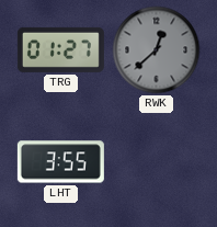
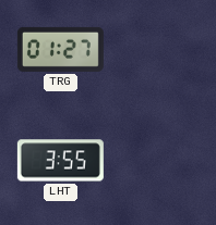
RWK: 12:38 -> none
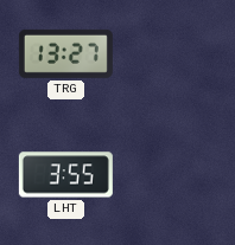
TRG: 01:27 -> 13:27
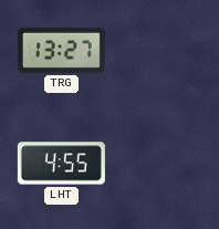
LHT: 3:55 -> 4:55
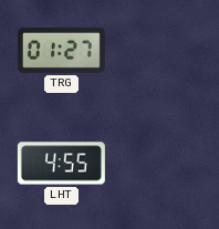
TRG: 13:27 -> 01:27
